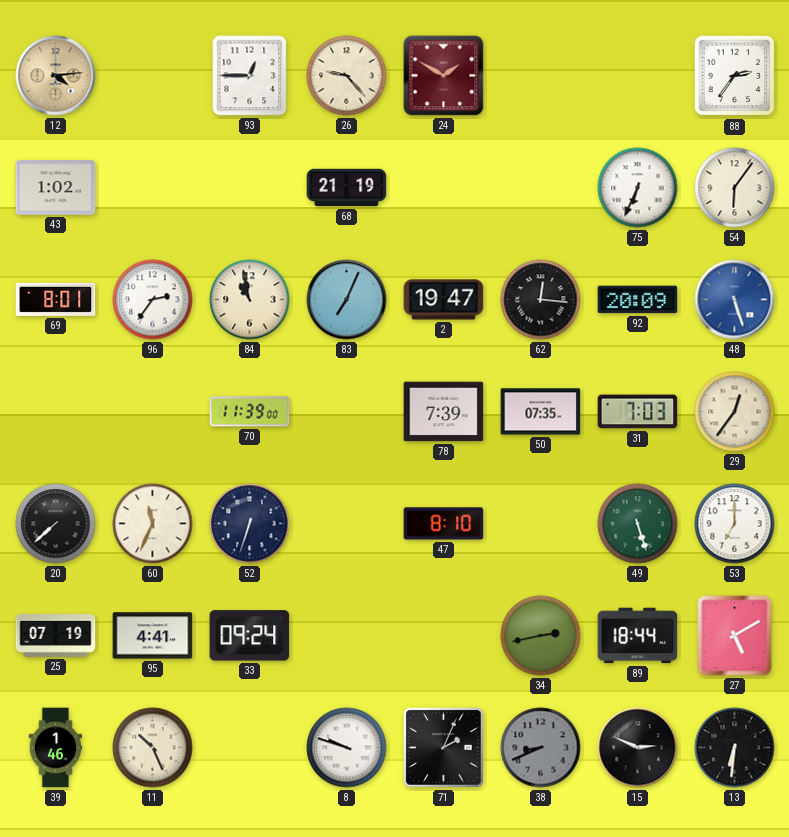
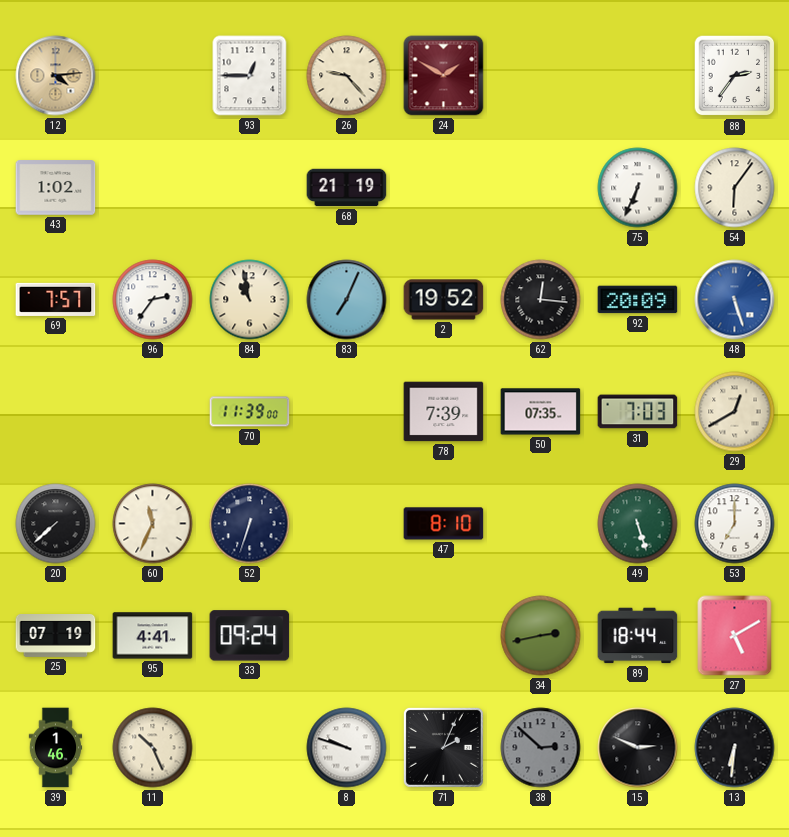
69: 8:01 -> 7:57
2: 19:47 -> 19:52
29: 12:36 -> 12:40
38: 8:41 -> 2:52
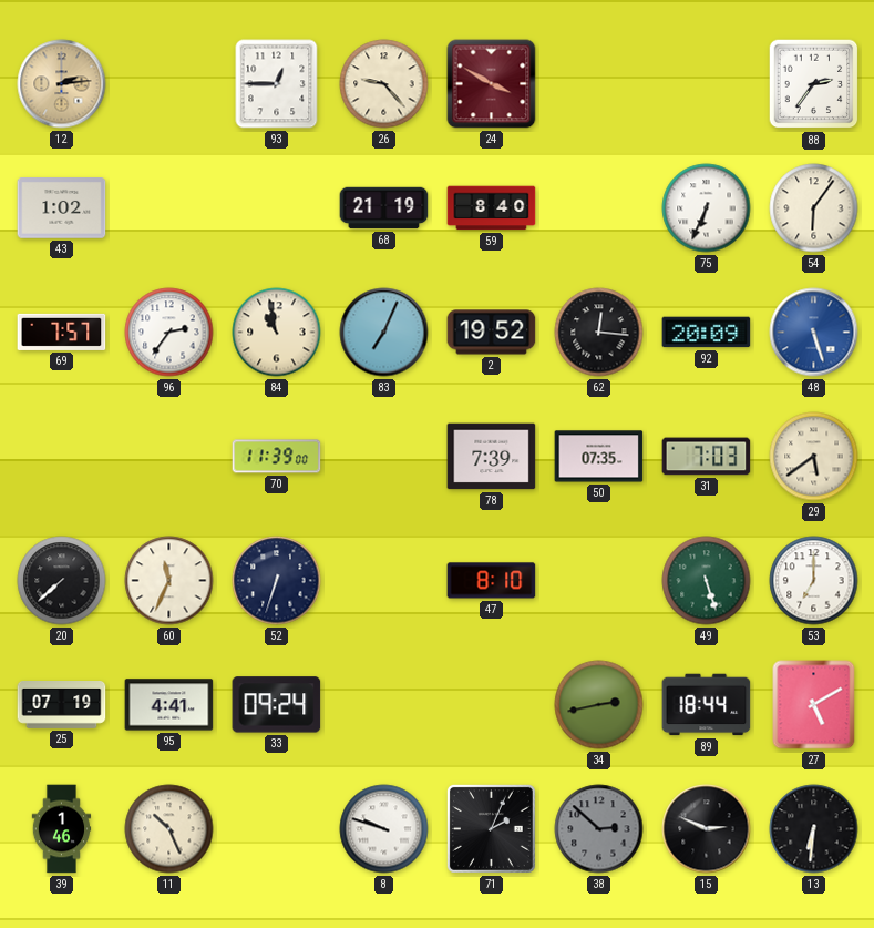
12: 4:14 -> 2:14
24: 1:50 -> 3:50
59: none -> 8:40
29: 12:40 -> 5:39
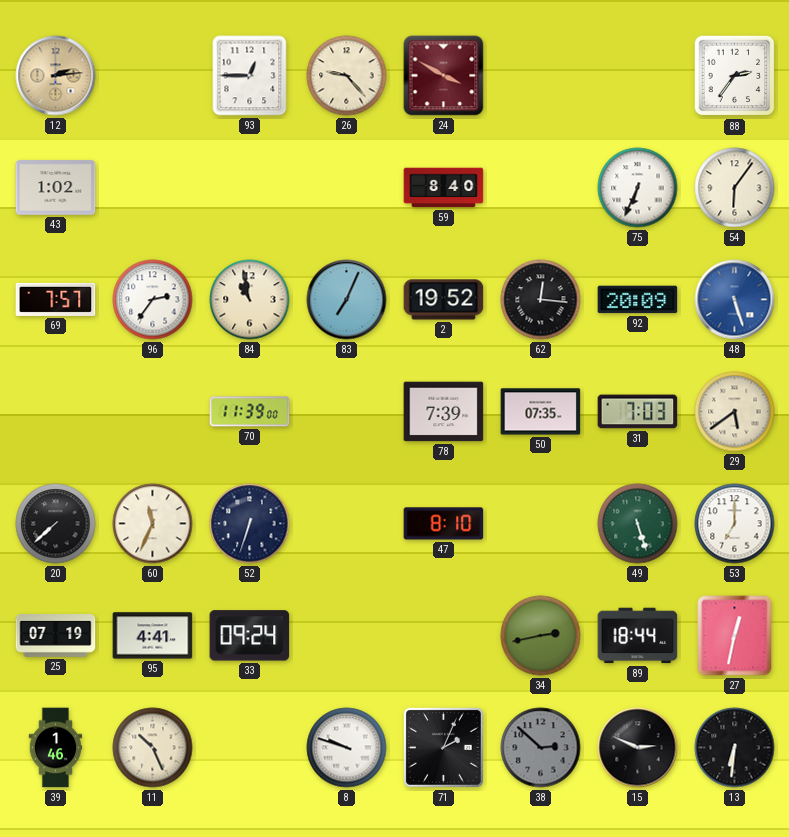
68: 21:19 -> none
27: 5:10 -> 12:32
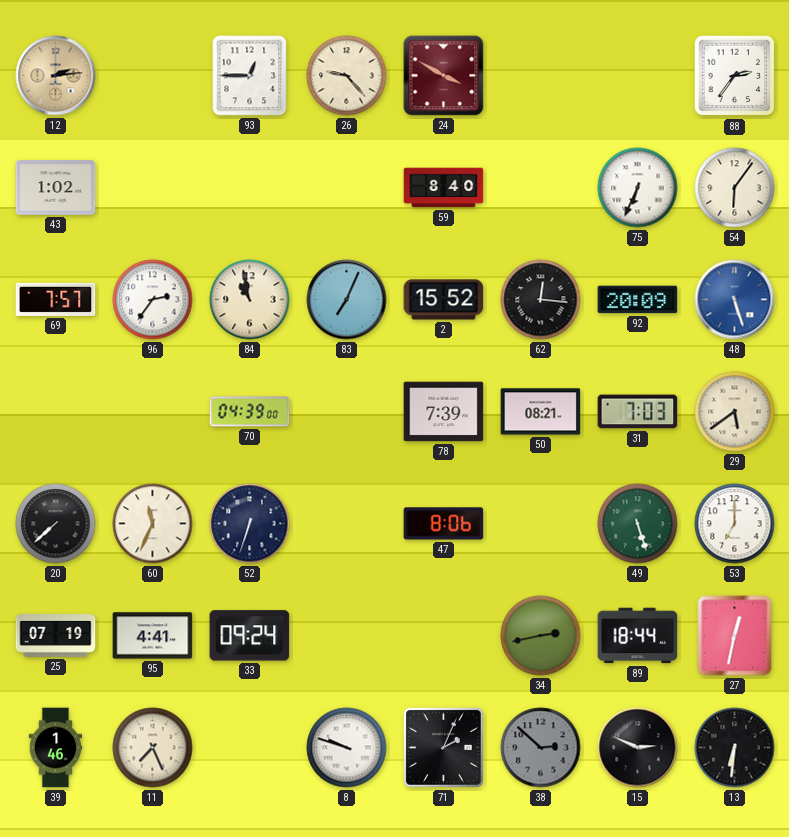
2: 19:52 -> 15:52
70: 11:39 -> 04:39
50: 07:35 -> 08:21
47: 8:10 -> 8:06
11: 10:26 -> 7:26
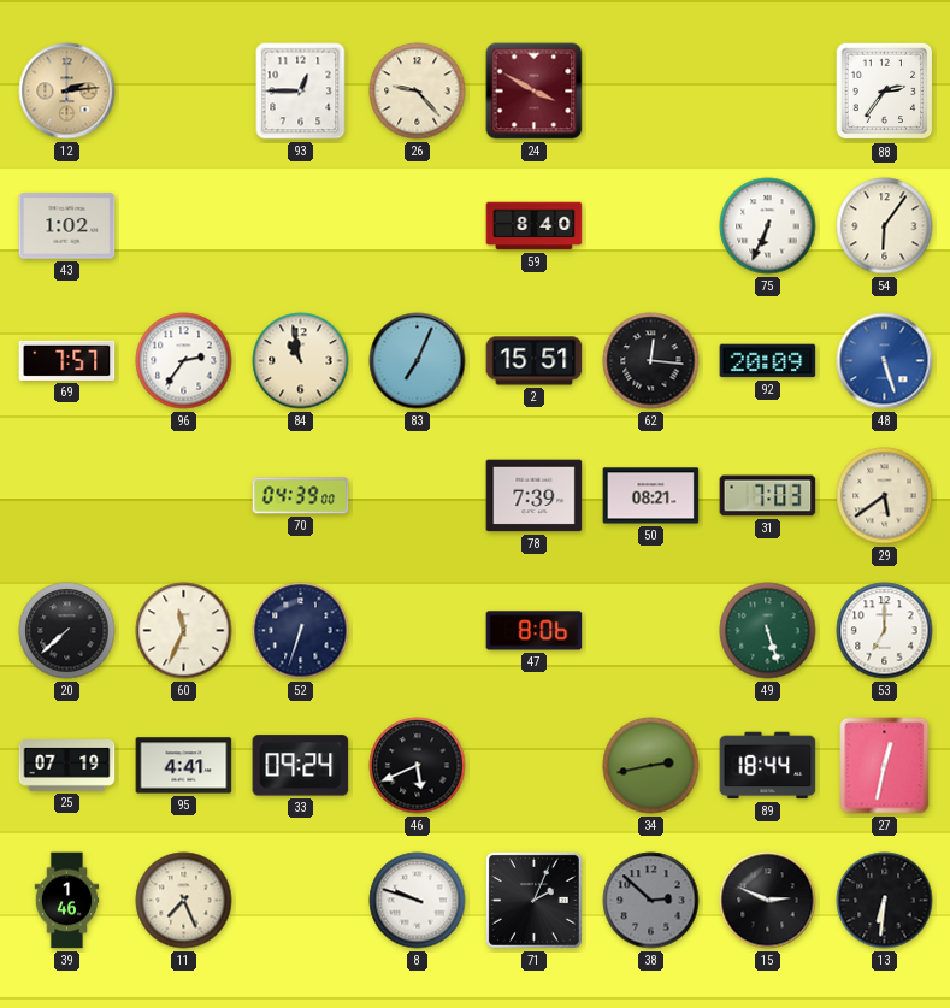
2: 15:52 -> 15:51
46: none -> 5:41
